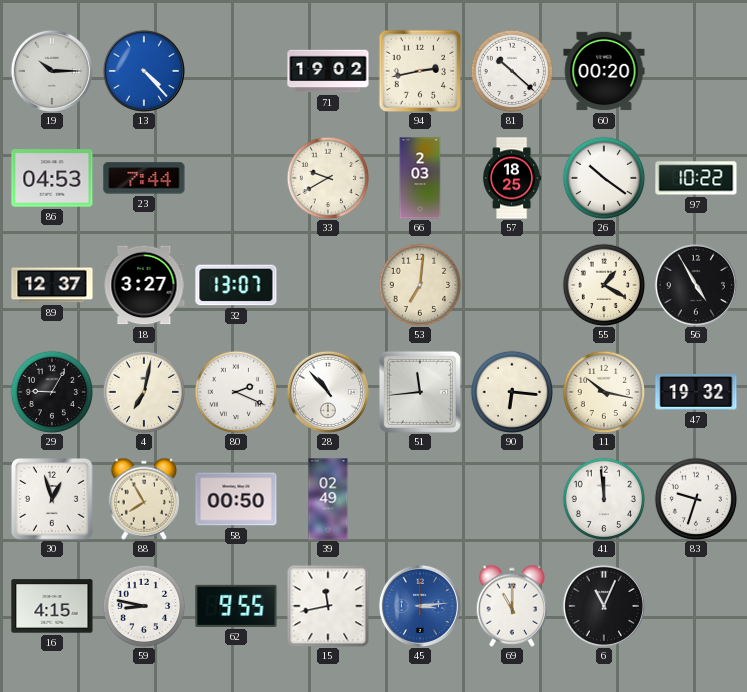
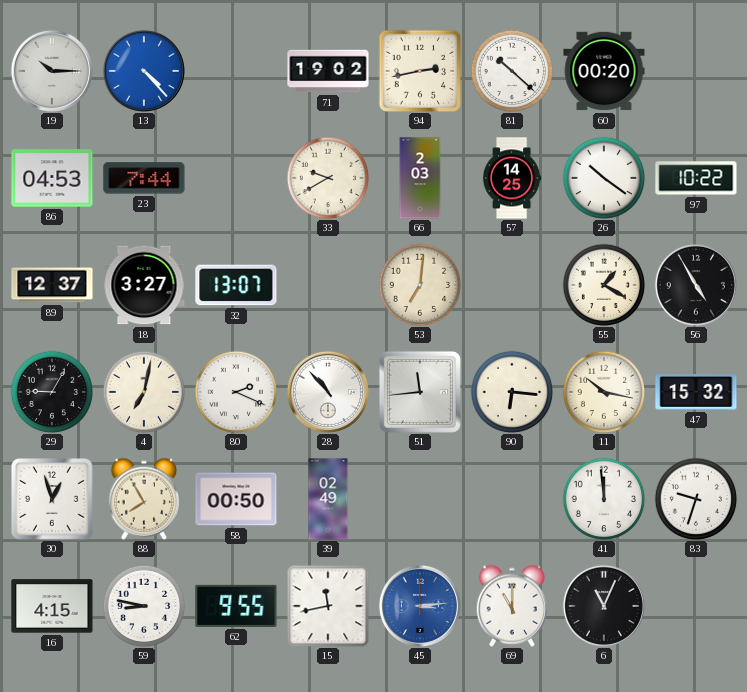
57: 18:25 -> 14:25
47: 19:32 -> 15:32
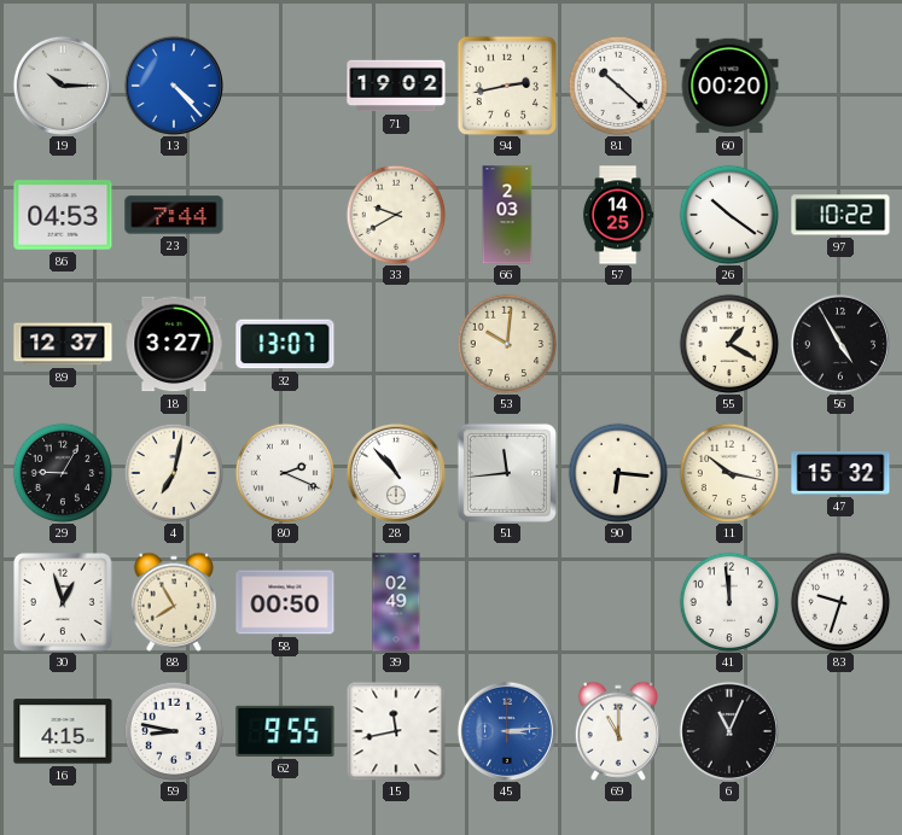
53: 7:01 -> 10:01
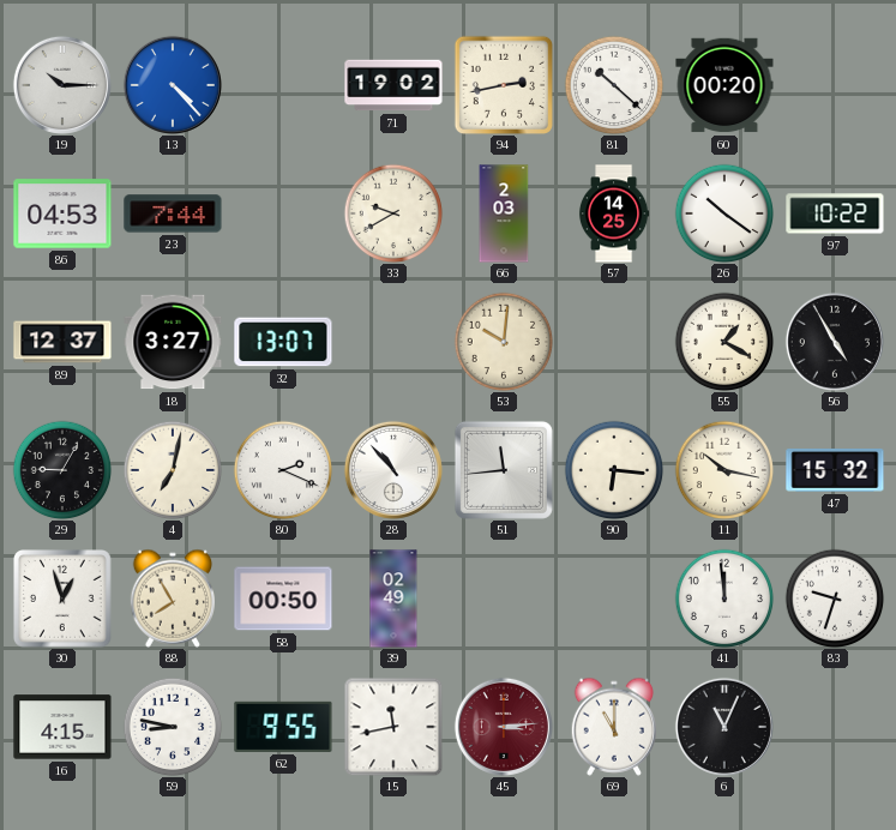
45 dial: blue -> burgundy
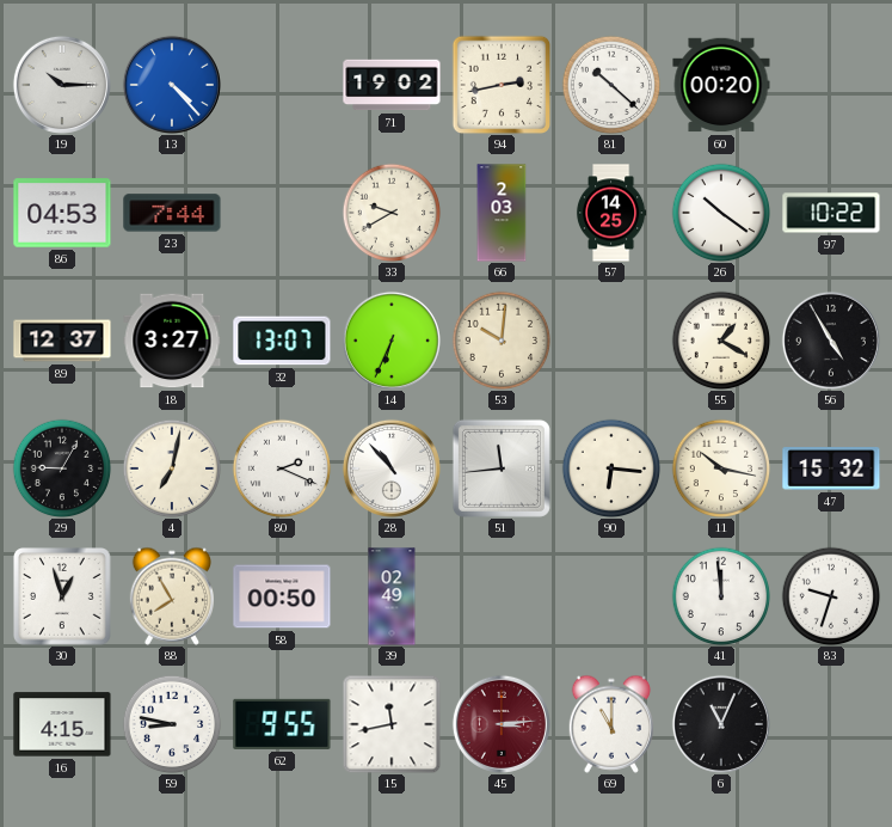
14: none -> 6:34
